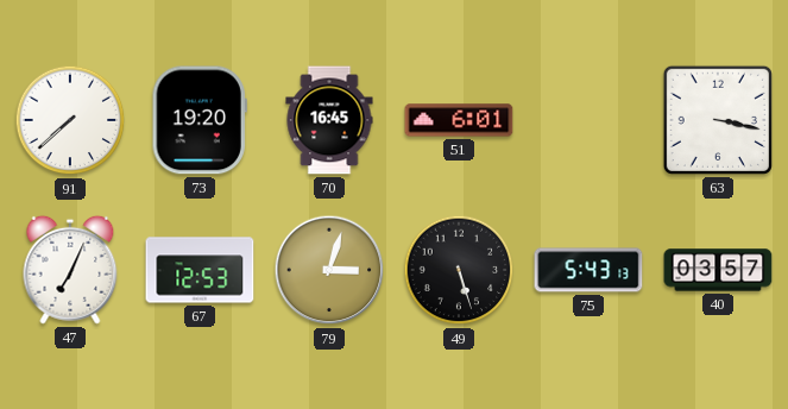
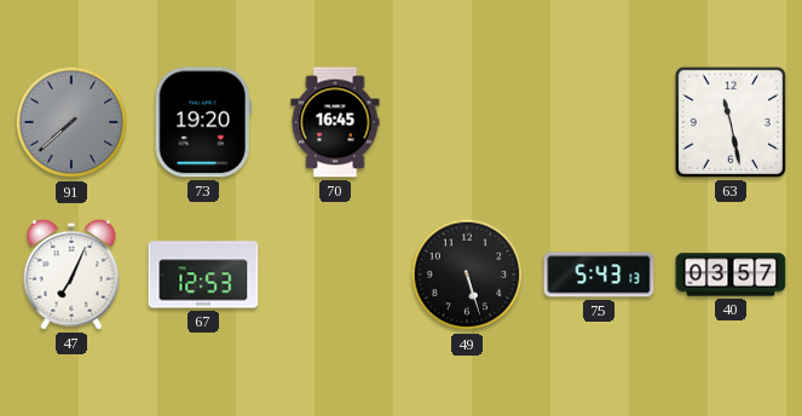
91 dial: white -> grey
51: 6:01 -> none
63: 3:17 -> 11:28
79: 3:03 -> none
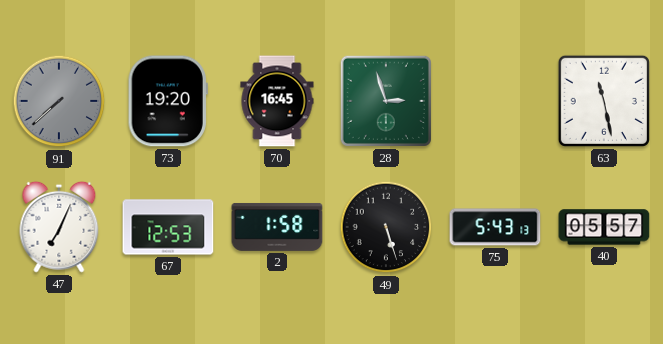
28: none -> 2:57
2: none -> 1:58
40: 03:57 -> 05:57
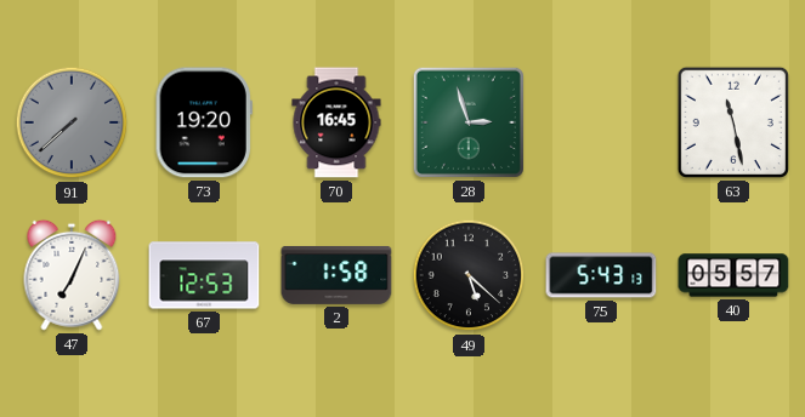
49: 5:27 -> 5:22
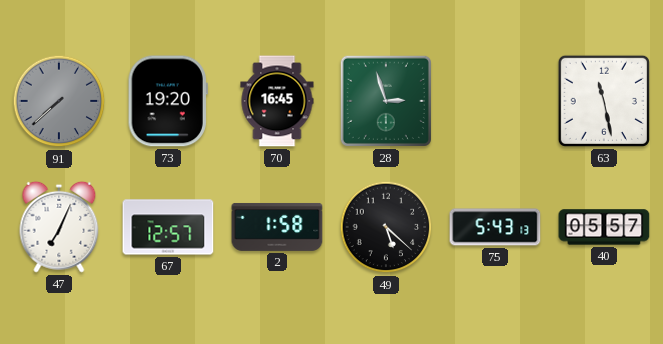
67: 12:53 -> 12:57
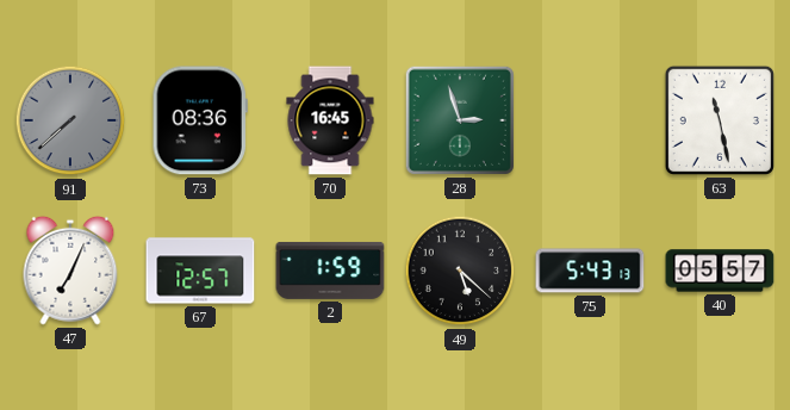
73: 19:20 -> 08:36
2: 1:58 -> 1:59
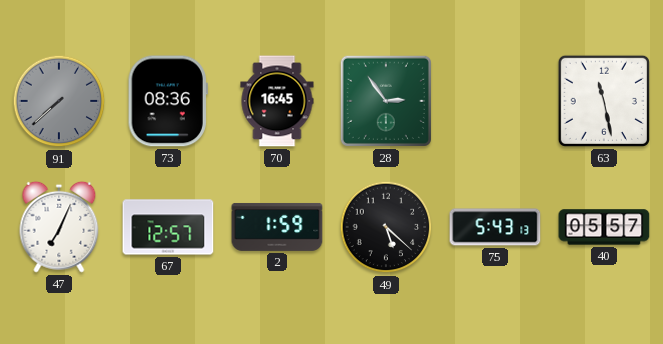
28: 2:57 -> 2:54
